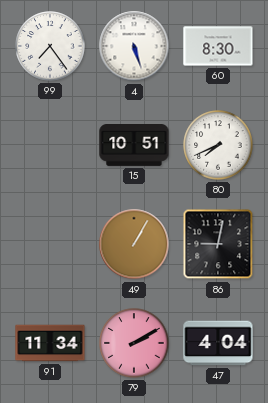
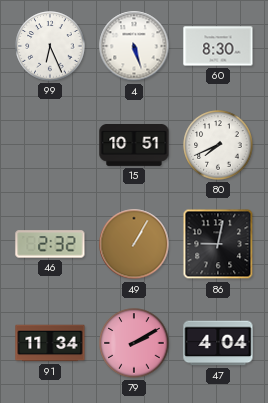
99: 7:24 -> 6:26
46: none -> 2:32
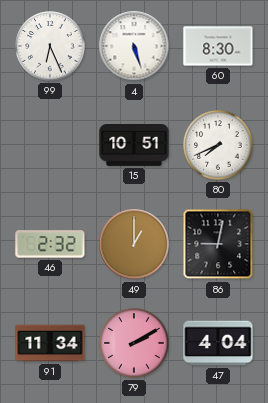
49: 1:05 -> 1:00
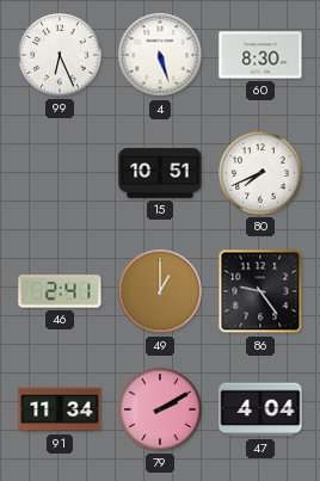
46: 2:32 -> 2:41
86: 9:02 -> 9:24
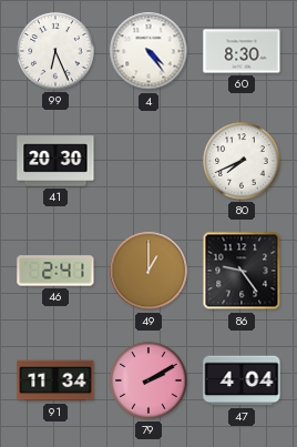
4: 5:27 -> 4:24
41: none -> 20:30
15: 10:51 -> none
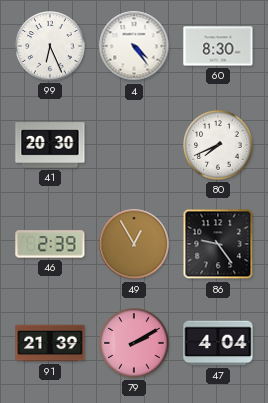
46: 2:41 -> 2:39
49: 1:00 -> 12:55
91: 11:34 -> 21:39
